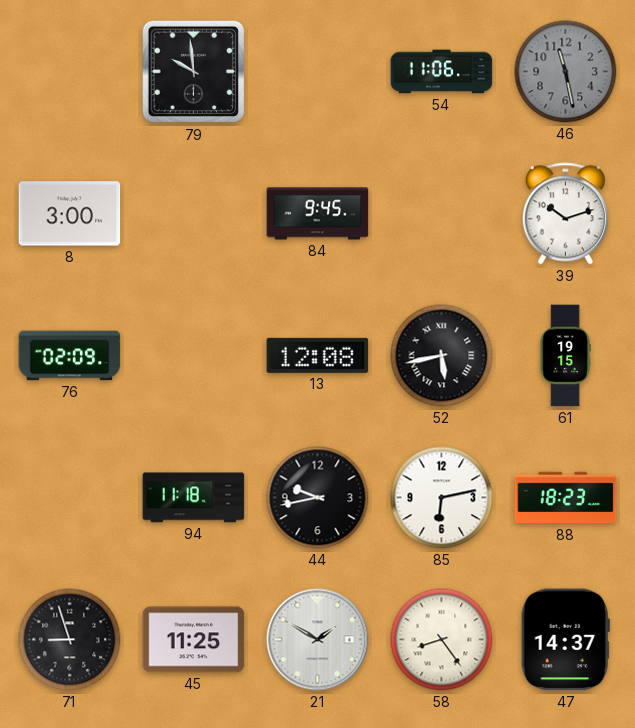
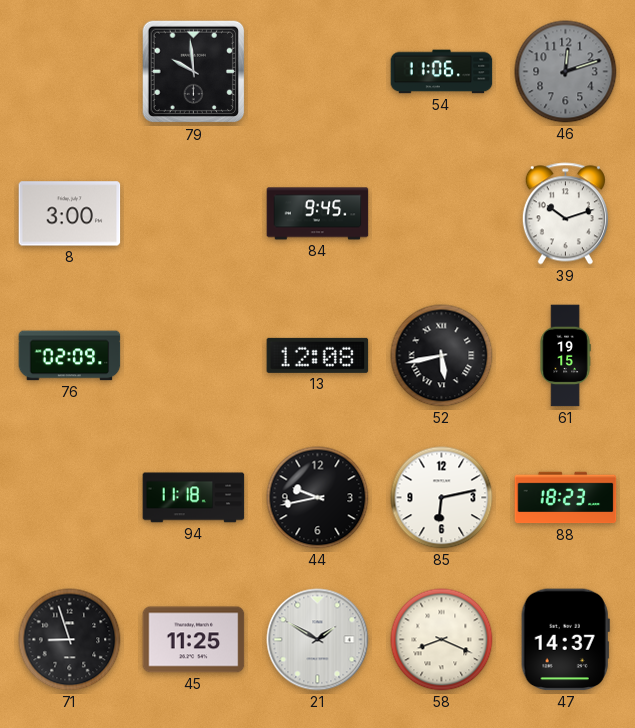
46: 11:28 -> 12:12
58: 8:24 -> 8:19
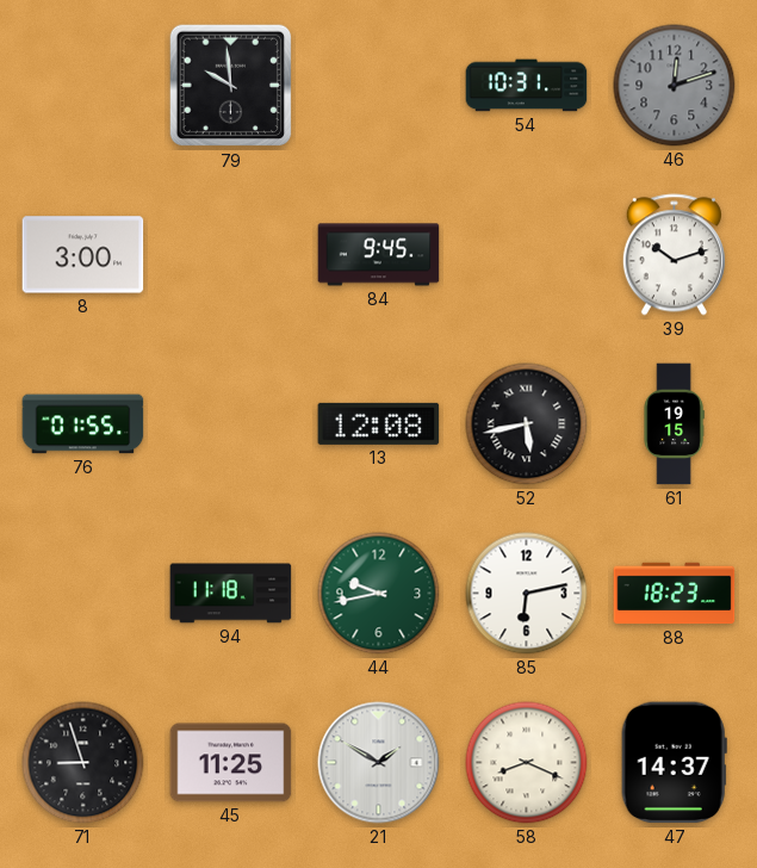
54: 11:06 -> 10:31
76: 02:09 -> 01:55
44 dial: black -> green
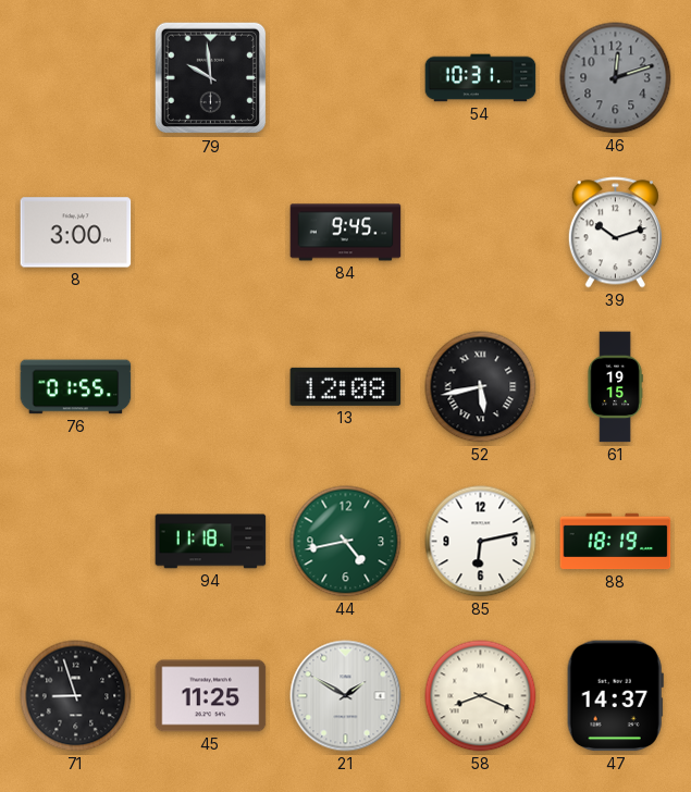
44: 9:43 -> 4:43
88: 18:23 -> 18:19
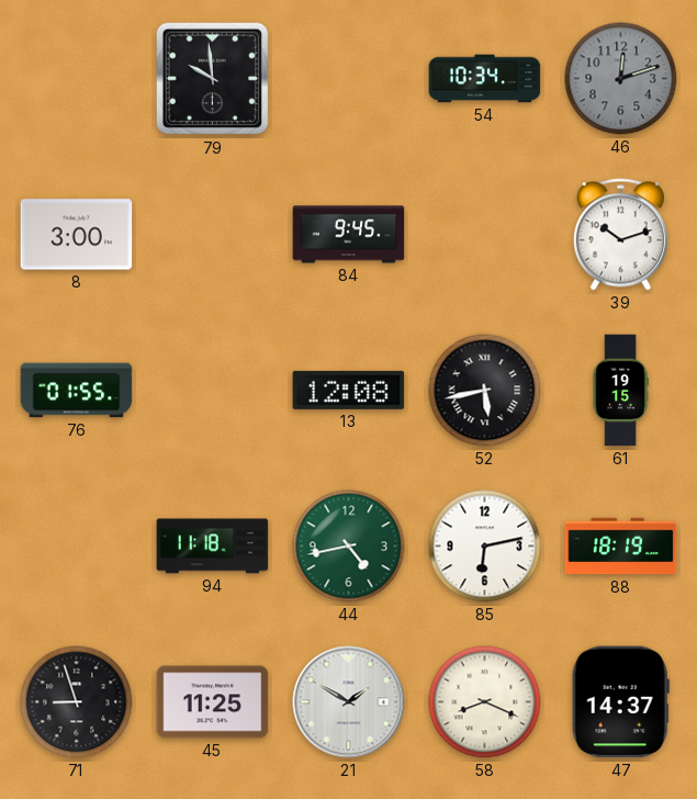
54: 10:31 -> 10:34
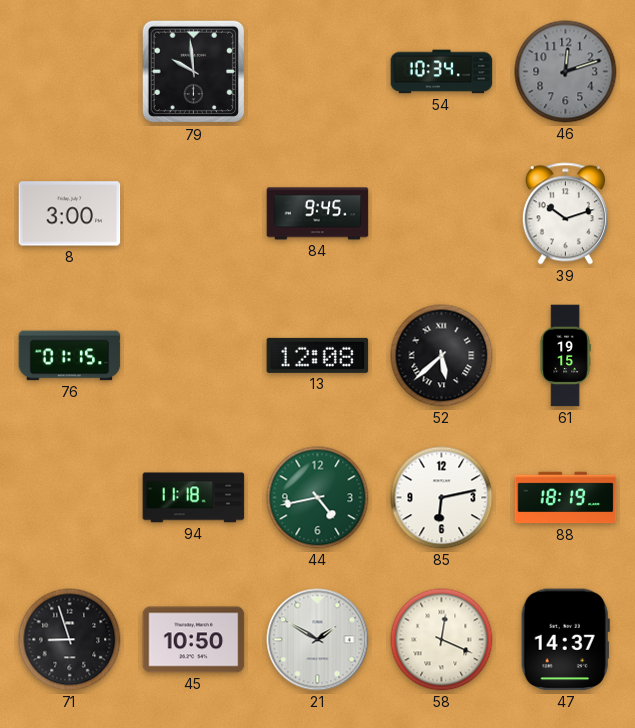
76: 01:55 -> 01:15
52: 5:43 -> 5:38
45: 11:25 -> 10:50
58: 8:19 -> 12:19
